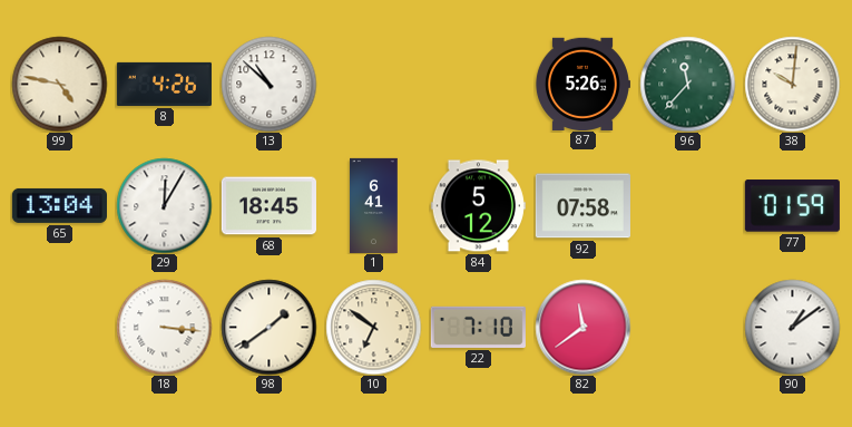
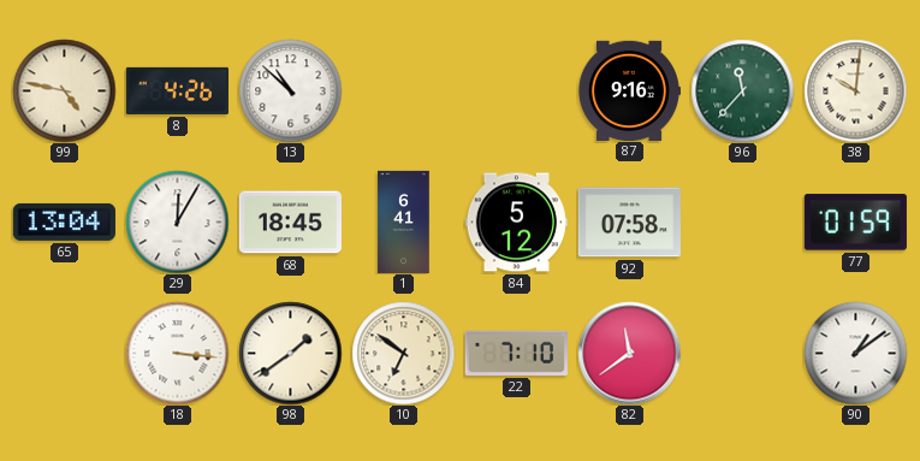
87: 5:26 -> 9:16
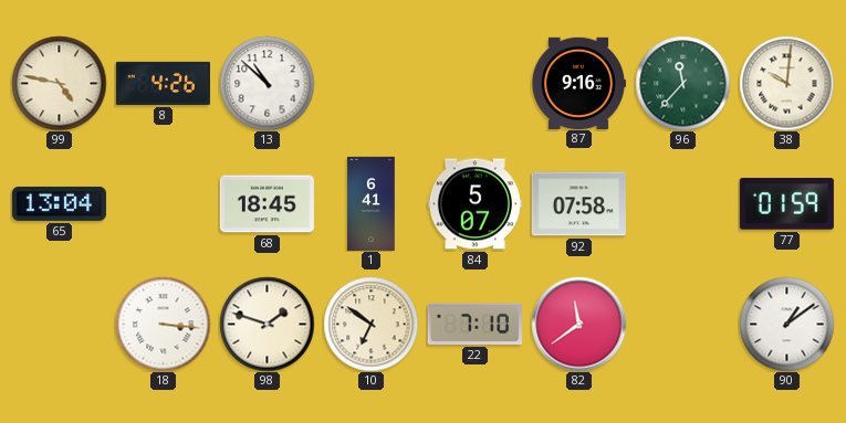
29: 12:05 -> none
84: 5:12 -> 5:07
98: 1:39 -> 1:48
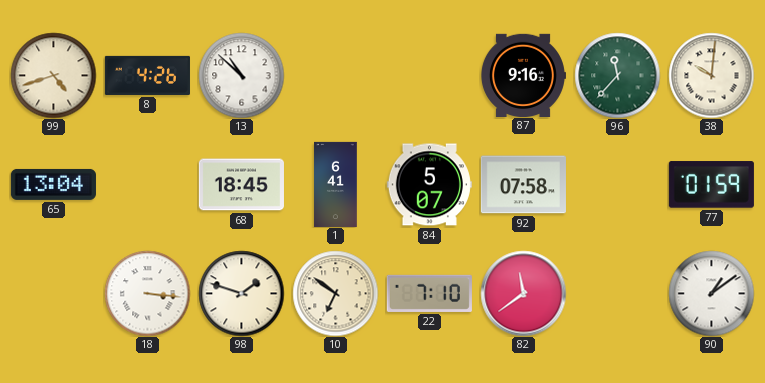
99: 4:47 -> 4:42
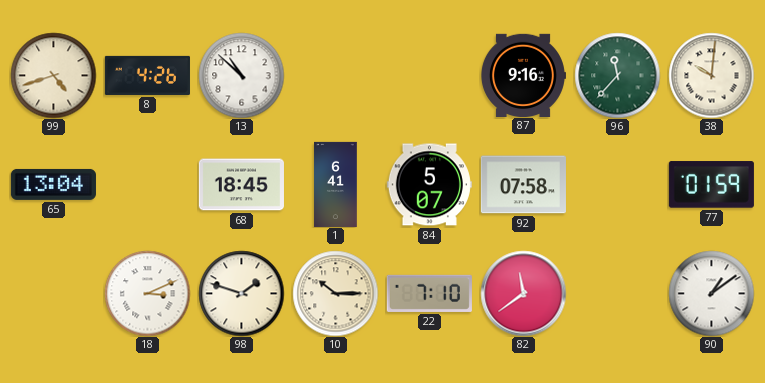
18: 3:16 -> 3:11
10: 6:51 -> 10:15
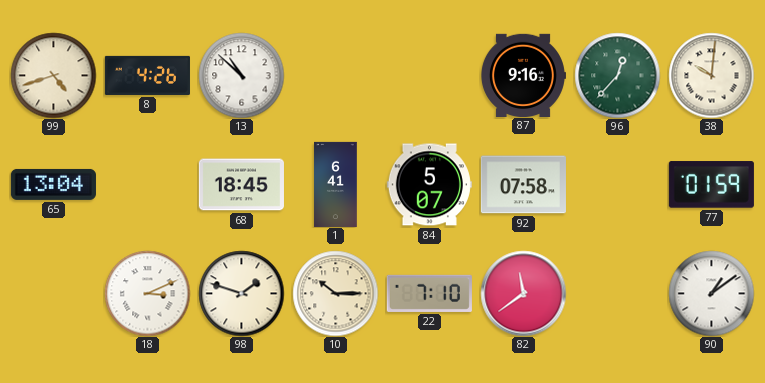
96: 11:37 -> 12:37
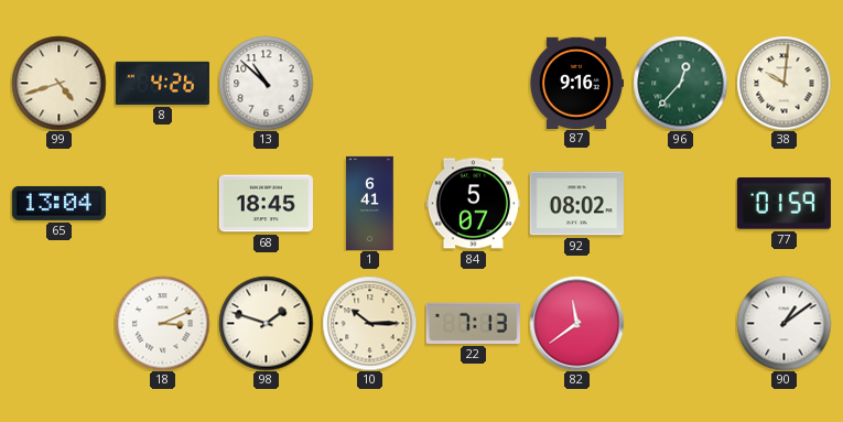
92: 07:58 -> 08:02
22: 7:10 -> 7:13
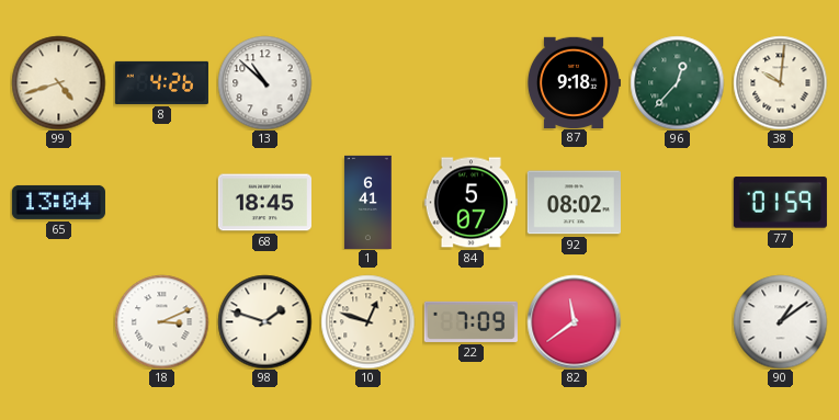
87: 9:16 -> 9:18
10: 10:15 -> 12:48
22: 7:13 -> 7:09
